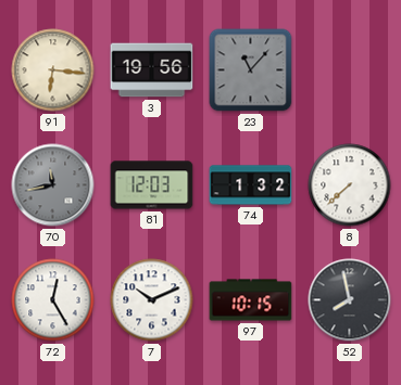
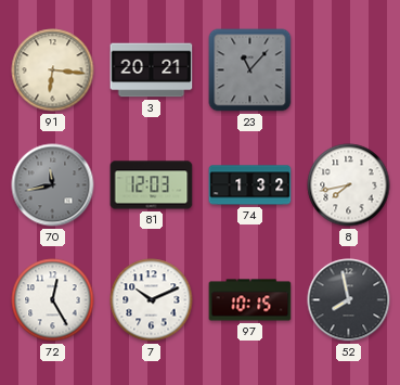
3: 19:56 -> 20:21
8: 7:38 -> 7:43
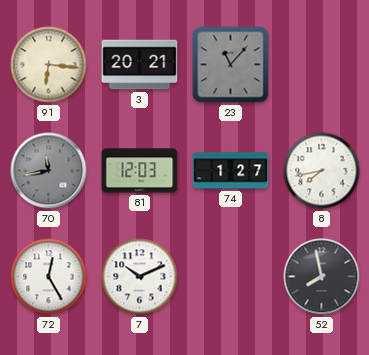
74: 1:32 -> 1:27
97: 10:15 -> none
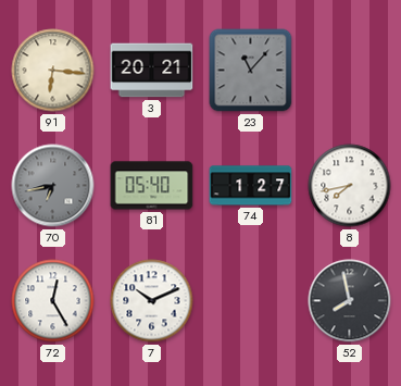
70: 11:43 -> 6:43
81: 12:03 -> 05:40
